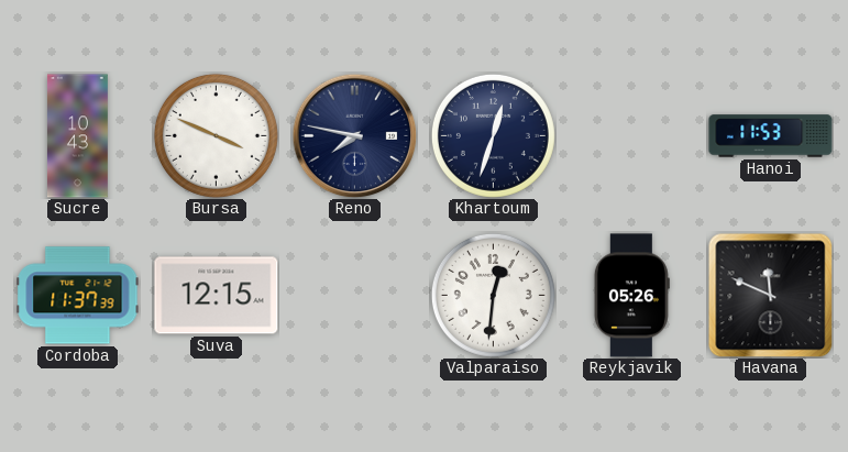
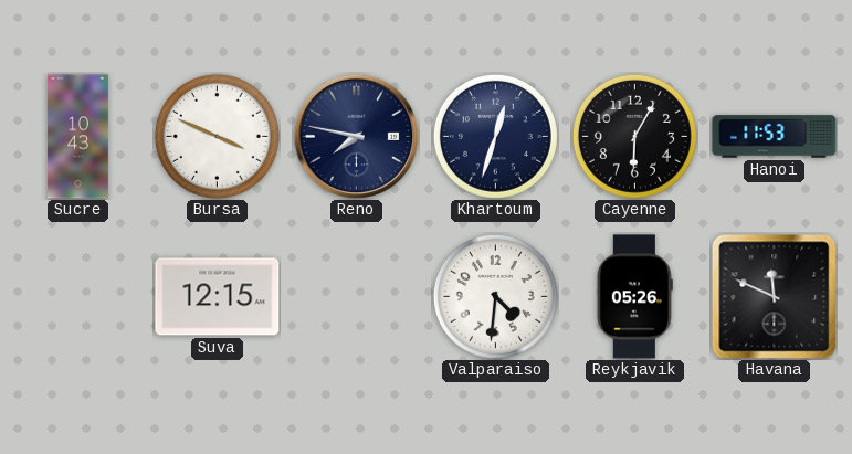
Cayenne: none -> 6:05
Cordoba: 11:37 -> none
Valparaiso: 12:31 -> 4:31
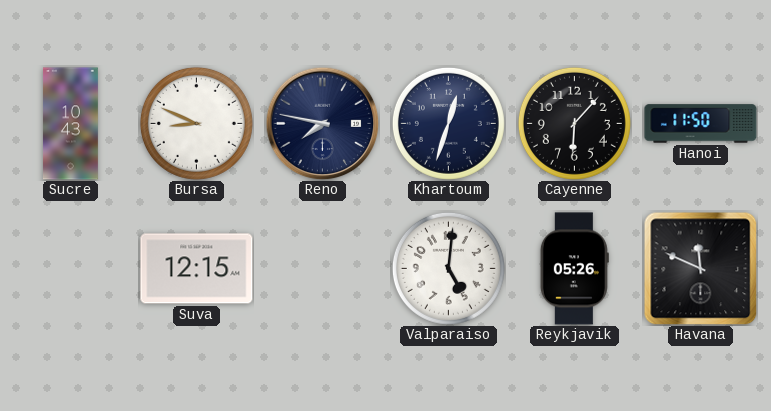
Bursa: 3:49 -> 8:49
Cayenne: 6:05 -> 6:07
Hanoi: 11:53 -> 11:50
Valparaiso: 4:31 -> 5:01
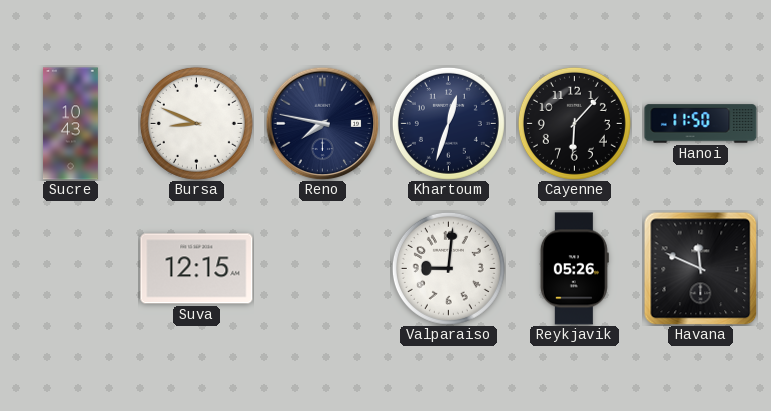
Valparaiso: 5:01 -> 9:01
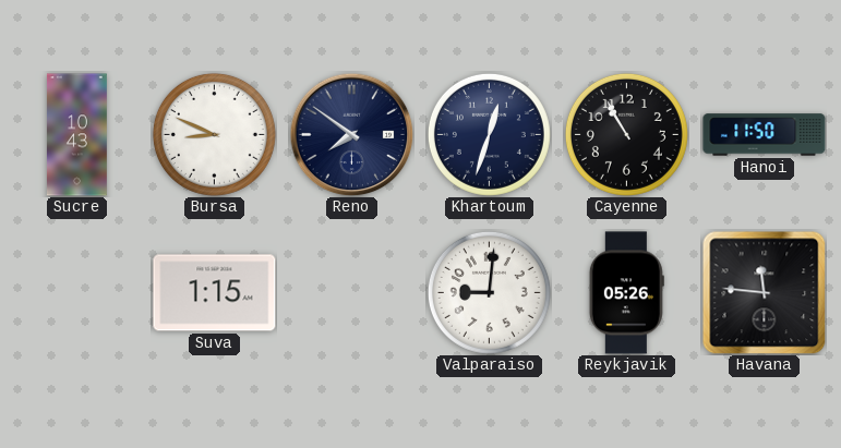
Reno: 7:47 -> 7:51
Cayenne: 6:07 -> 10:55
Suva: 12:15 -> 1:15
Havana: 11:49 -> 11:46
